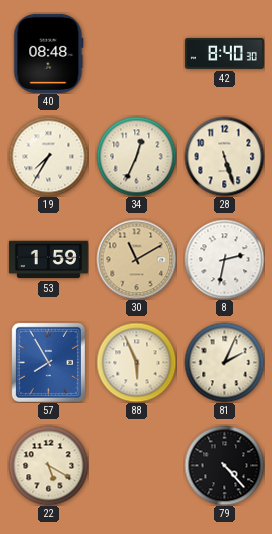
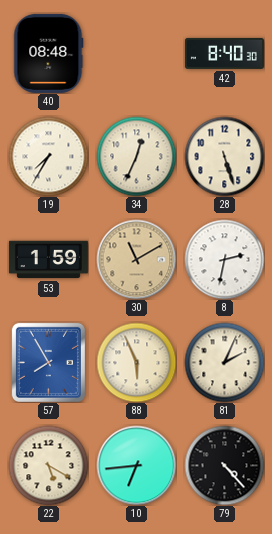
10: none -> 6:44
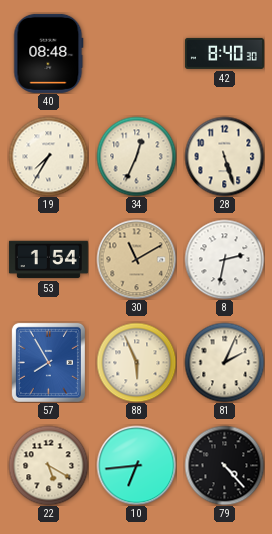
53: 1:59 -> 1:54
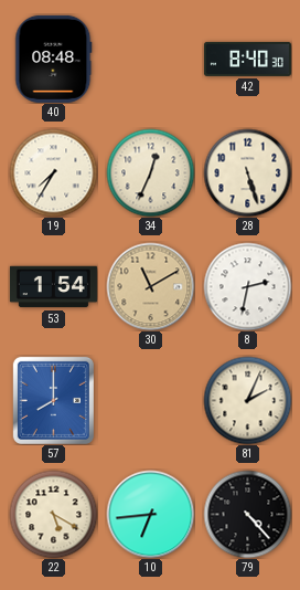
57: 7:55 -> 8:00
88: 5:56 -> none
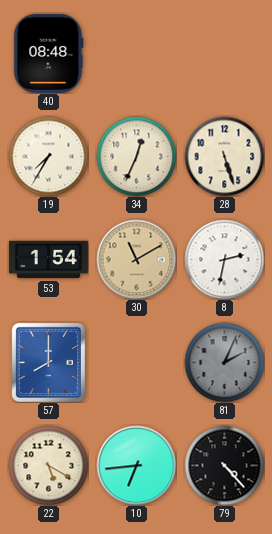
42: 8:40 -> none
81 dial: cream -> grey
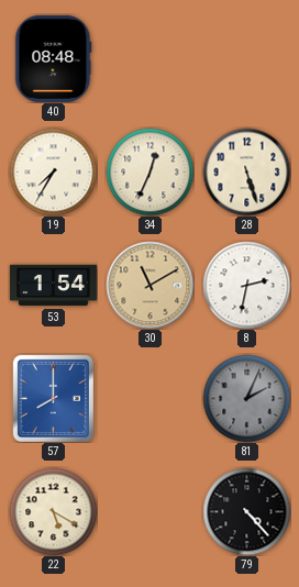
10: 6:44 -> none
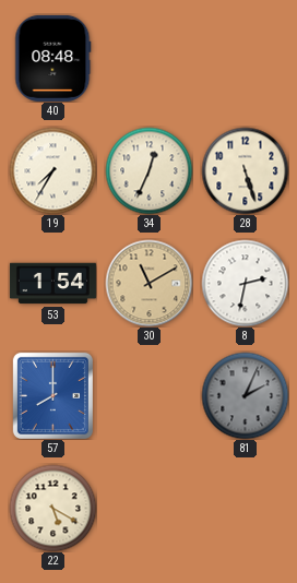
79: 4:23 -> none
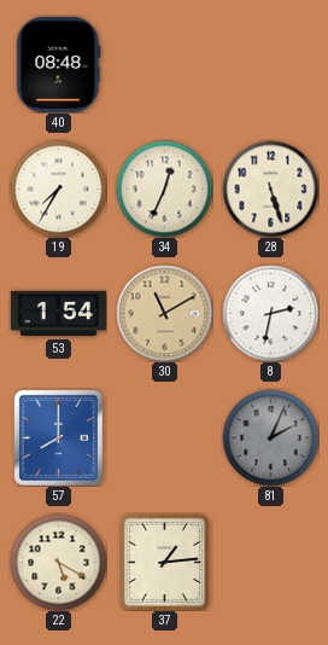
37: none -> 1:14
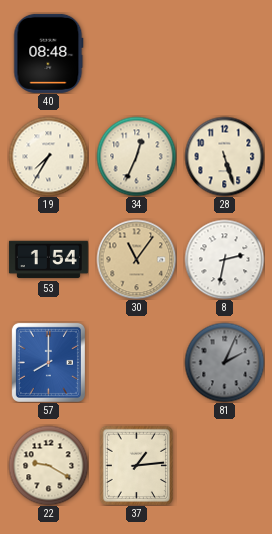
30: 11:10 -> 11:06
22: 5:20 -> 9:20
